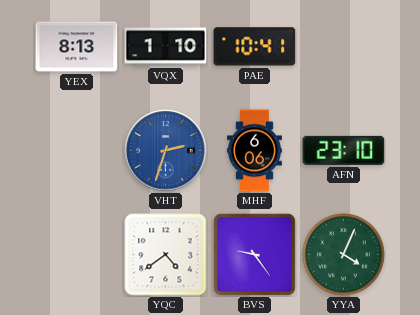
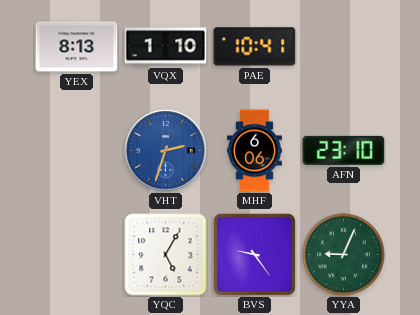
YQC: 4:39 -> 5:05
YYA: 4:04 -> 9:04
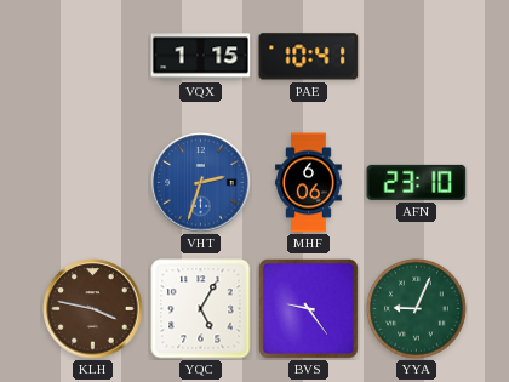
YEX: 8:13 -> none
VQX: 1:10 -> 1:15
KLH: none -> 3:47
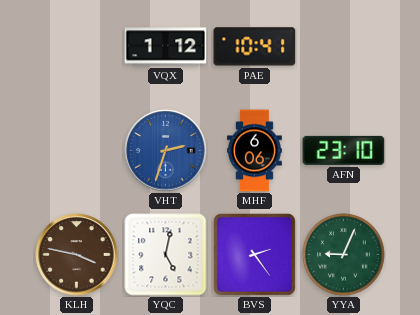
VQX: 1:15 -> 1:12
YQC: 5:05 -> 5:02
BVS: 9:24 -> 2:24
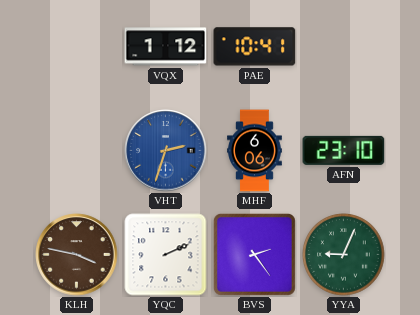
YQC: 5:02 -> 2:11
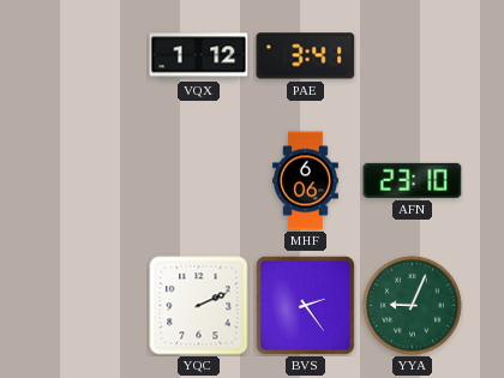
PAE: 10:41 -> 3:41
VHT: 2:33 -> none
KLH: 3:47 -> none
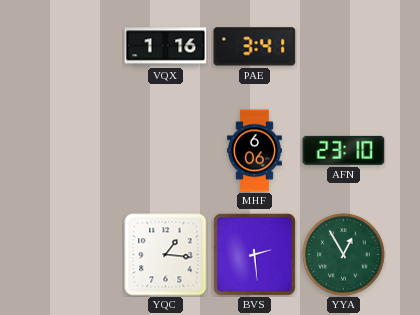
VQX: 1:12 -> 1:16
YQC: 2:11 -> 1:16
BVS: 2:24 -> 2:29
YYA: 9:04 -> 12:55
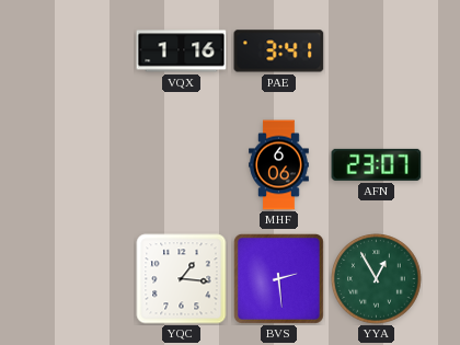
AFN: 23:10 -> 23:07
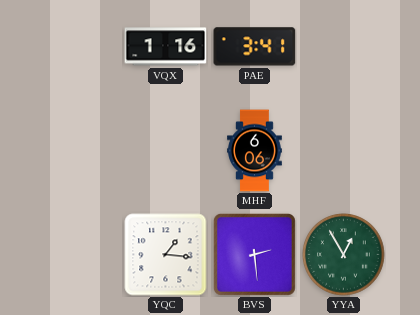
AFN: 23:07 -> none
